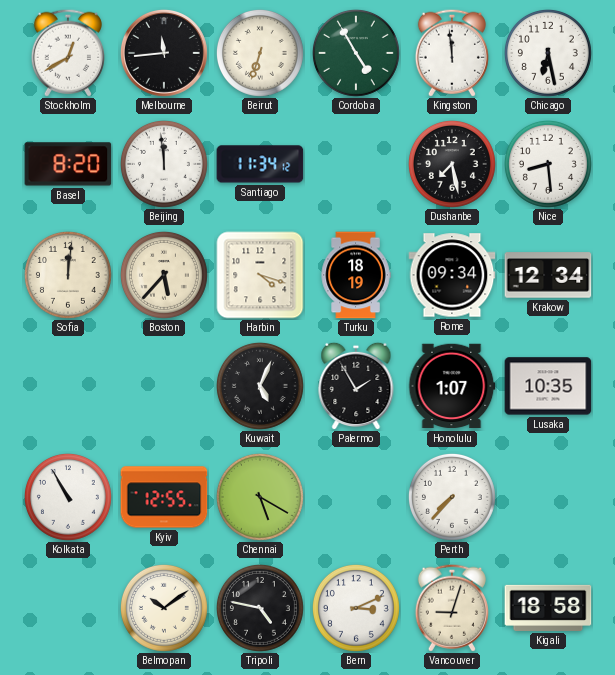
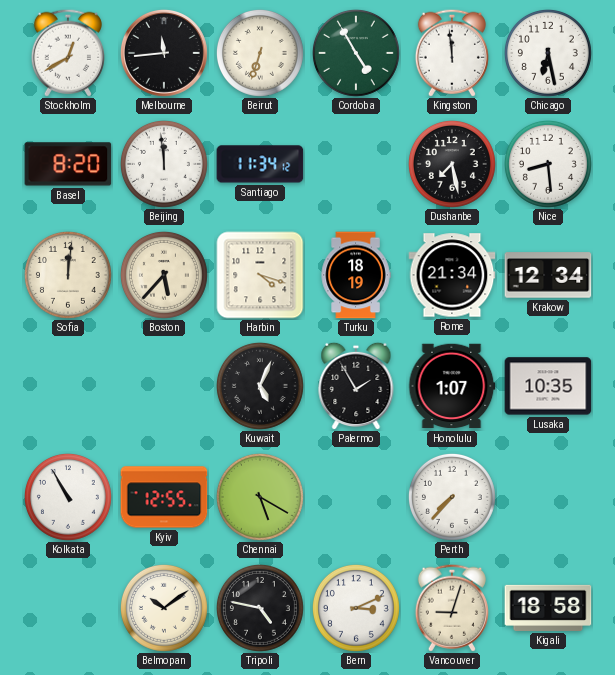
Rome: 09:34 -> 21:34
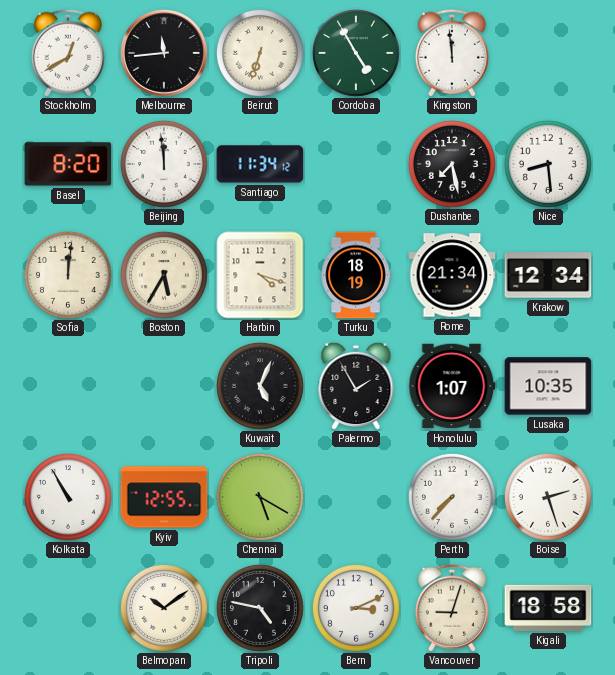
Chicago: 6:28 -> none
Boston: 5:37 -> 5:35
Boise: none -> 2:27
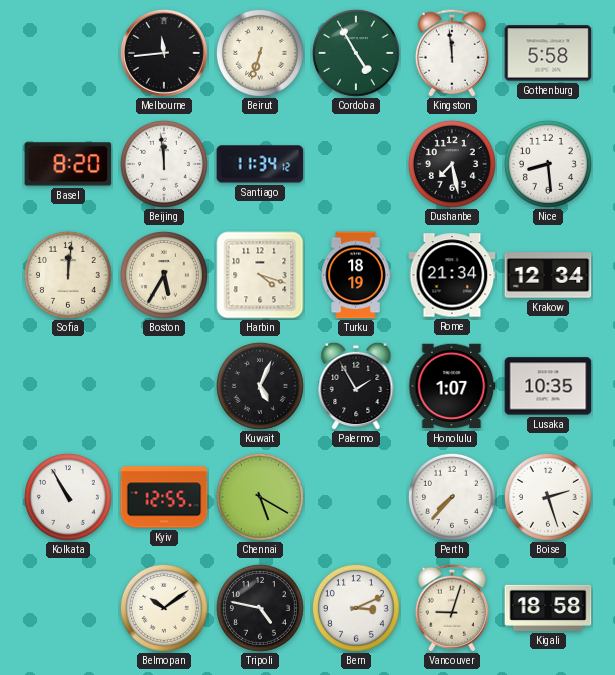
Stockholm: 12:40 -> none
Gothenburg: none -> 5:58
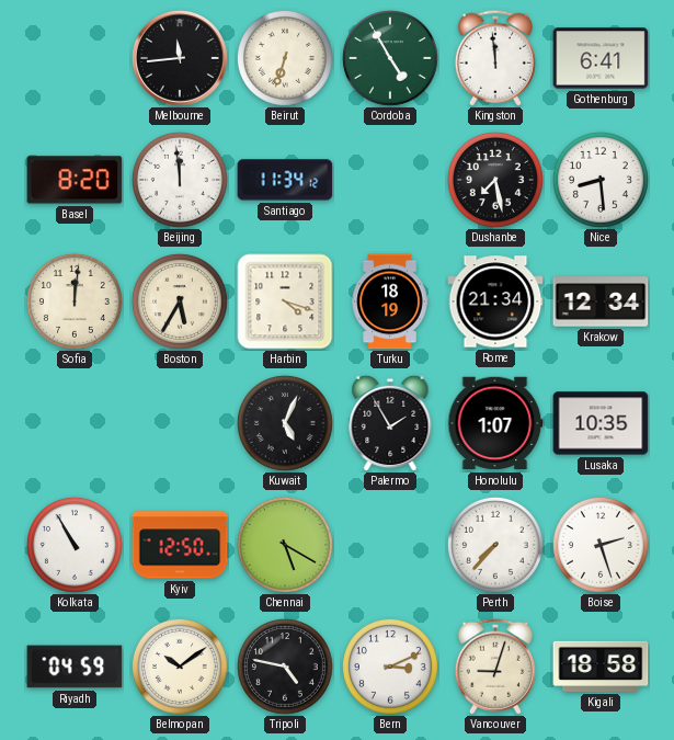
Gothenburg: 5:58 -> 6:41
Kyiv: 12:55 -> 12:50
Riyadh: none -> 04:59
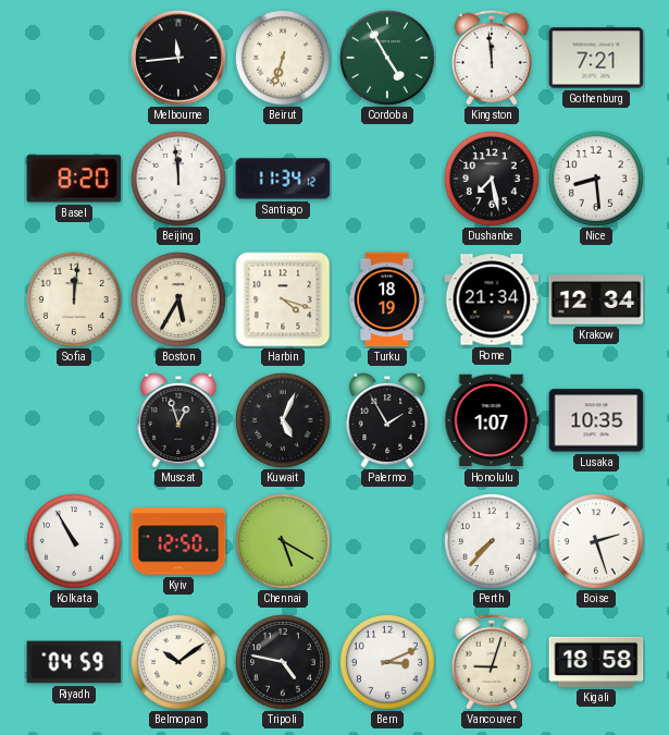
Gothenburg: 6:41 -> 7:21
Muscat: none -> 12:57
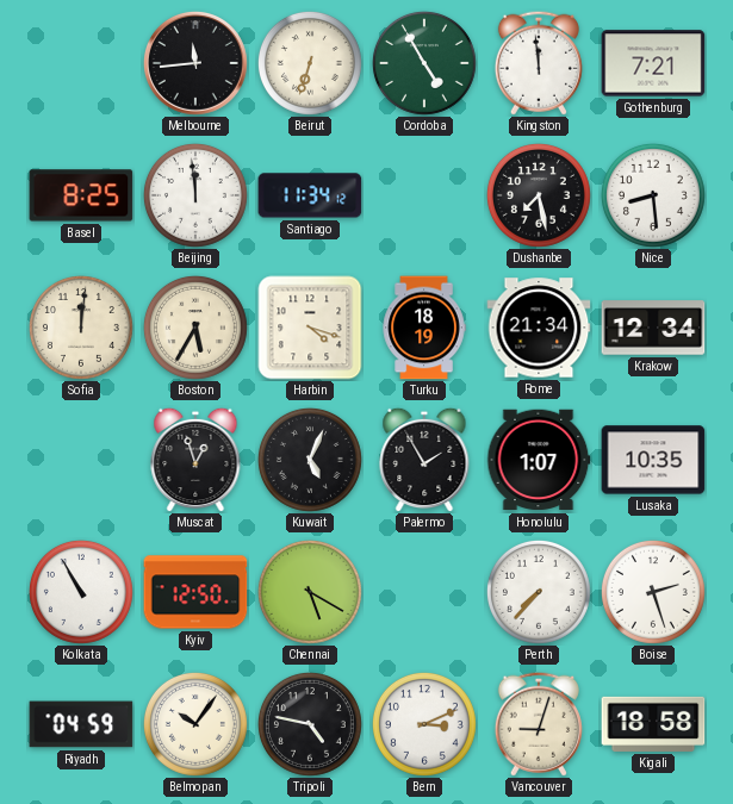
Basel: 8:20 -> 8:25
Belmopan: 10:09 -> 10:06
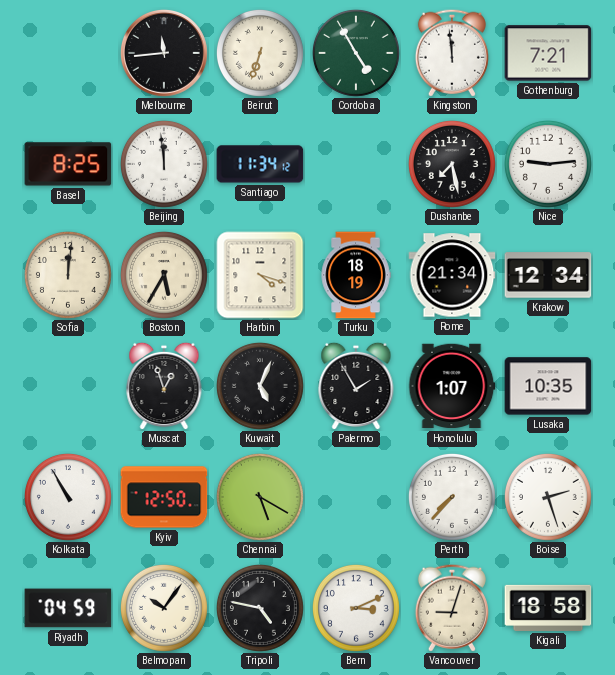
Nice: 8:29 -> 9:14
